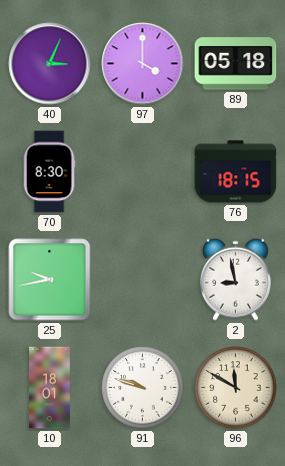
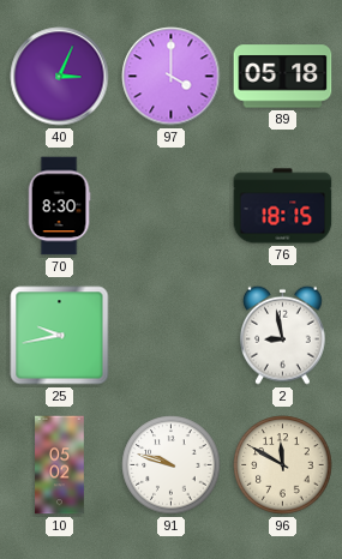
10: 18:01 -> 05:02
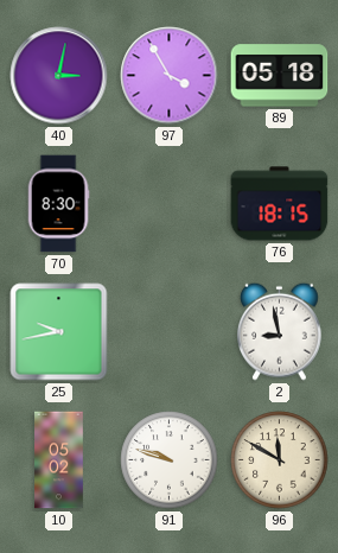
40: 3:04 -> 3:02
97: 4:00 -> 3:55
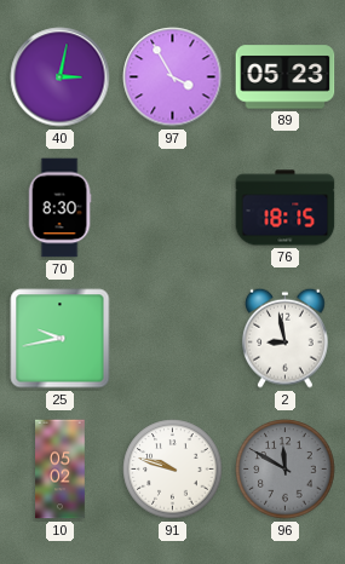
89: 05:18 -> 05:23
96 dial: cream -> grey
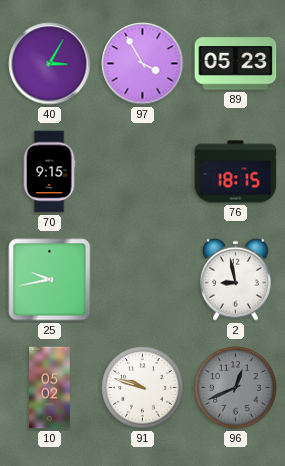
40: 3:02 -> 3:05
70: 8:30 -> 9:15
96: 11:50 -> 12:41
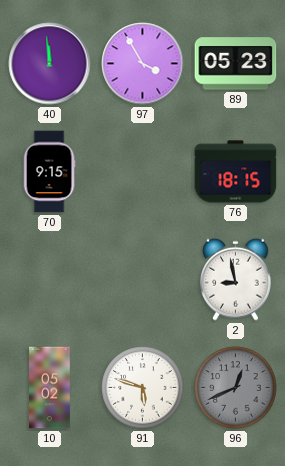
40: 3:05 -> 11:59
25: 9:43 -> none
91: 9:48 -> 5:48
